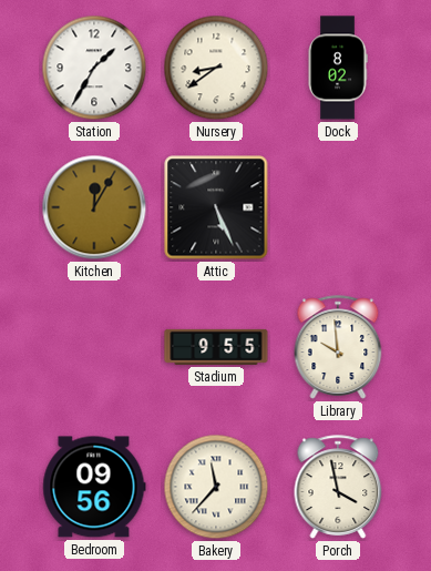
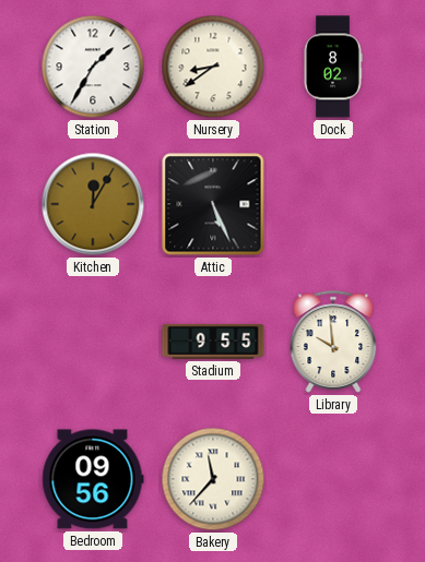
Porch: 3:58 -> none
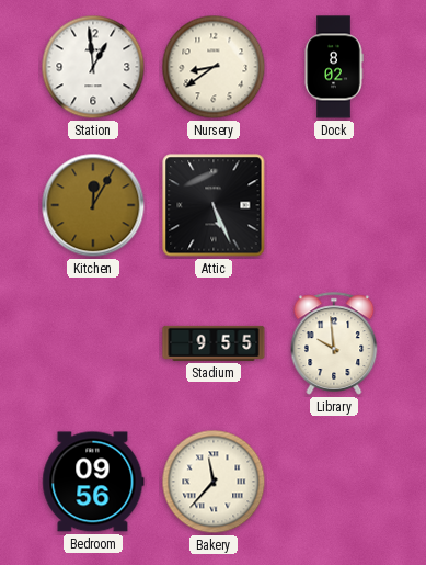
Station: 1:35 -> 12:59
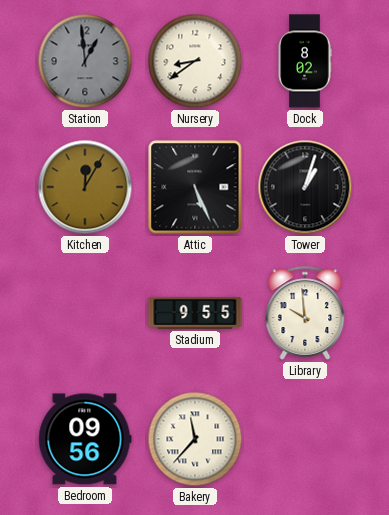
Station dial: white -> grey
Tower: none -> 1:03
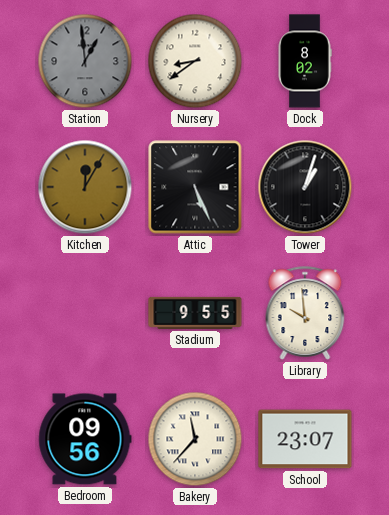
School: none -> 23:07
